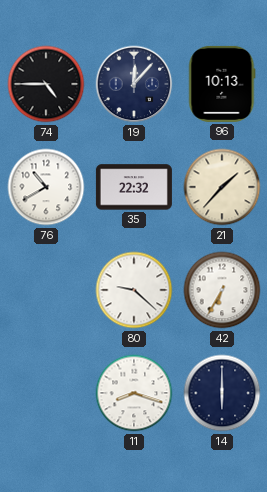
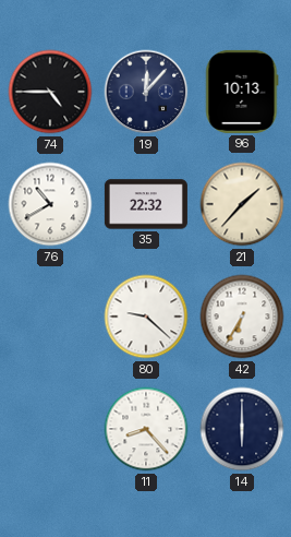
11: 8:18 -> 8:23
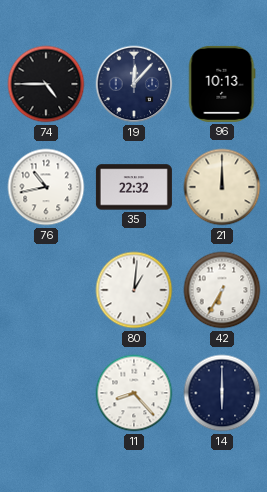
76: 10:40 -> 10:43
21: 1:37 -> 12:00
80: 9:22 -> 1:01
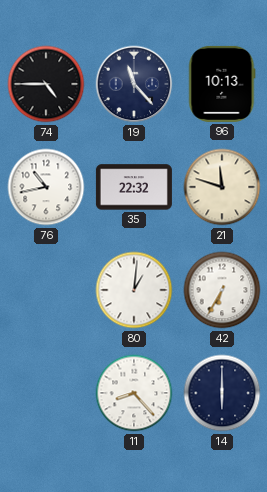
19: 12:07 -> 11:23
21: 12:00 -> 11:48
